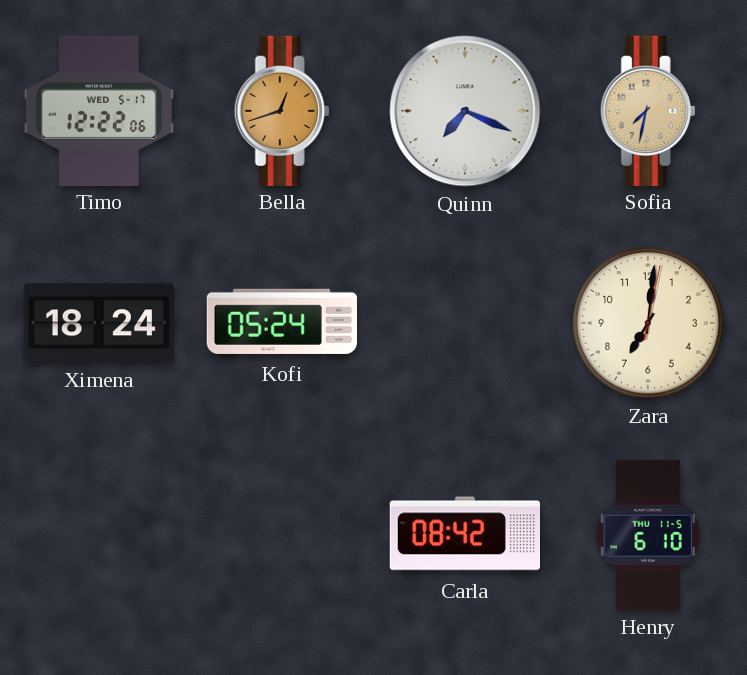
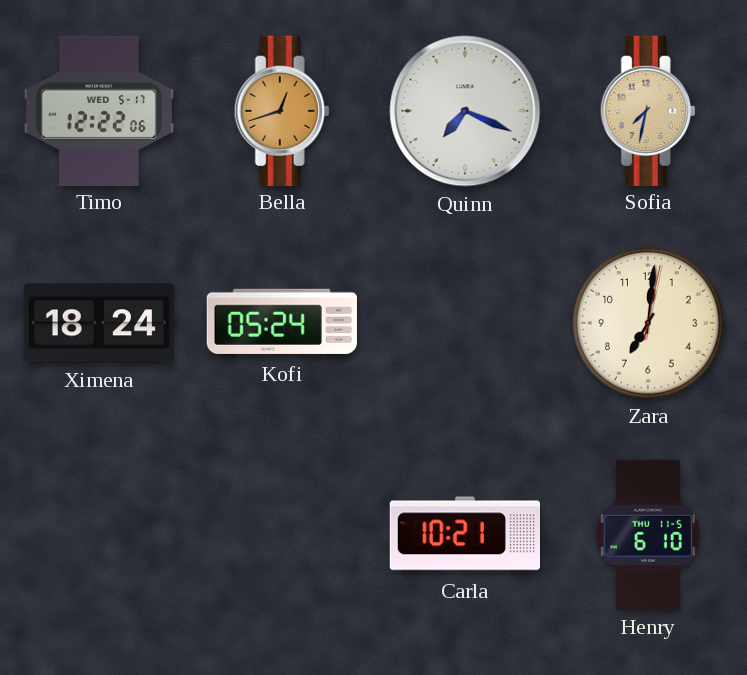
Carla: 08:42 -> 10:21
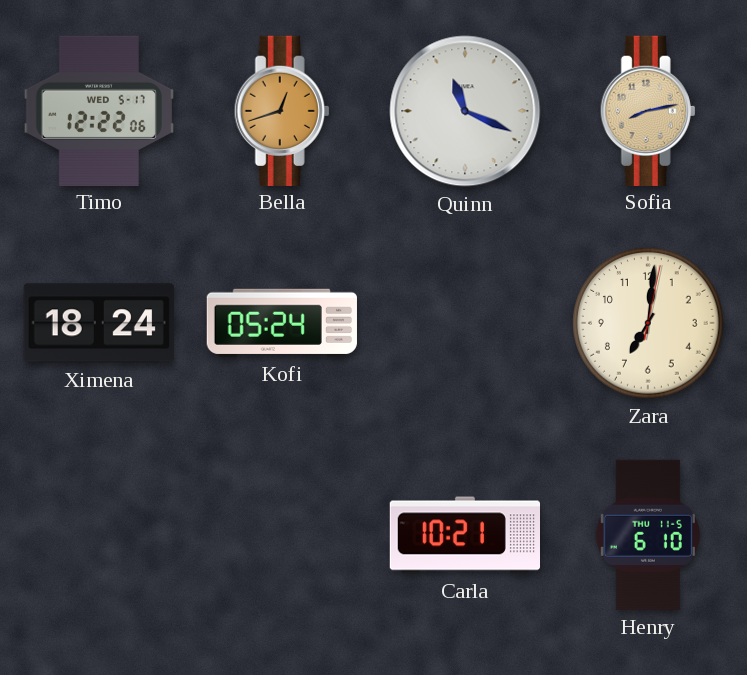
Quinn: 7:19 -> 11:19
Sofia: 7:32 -> 8:13
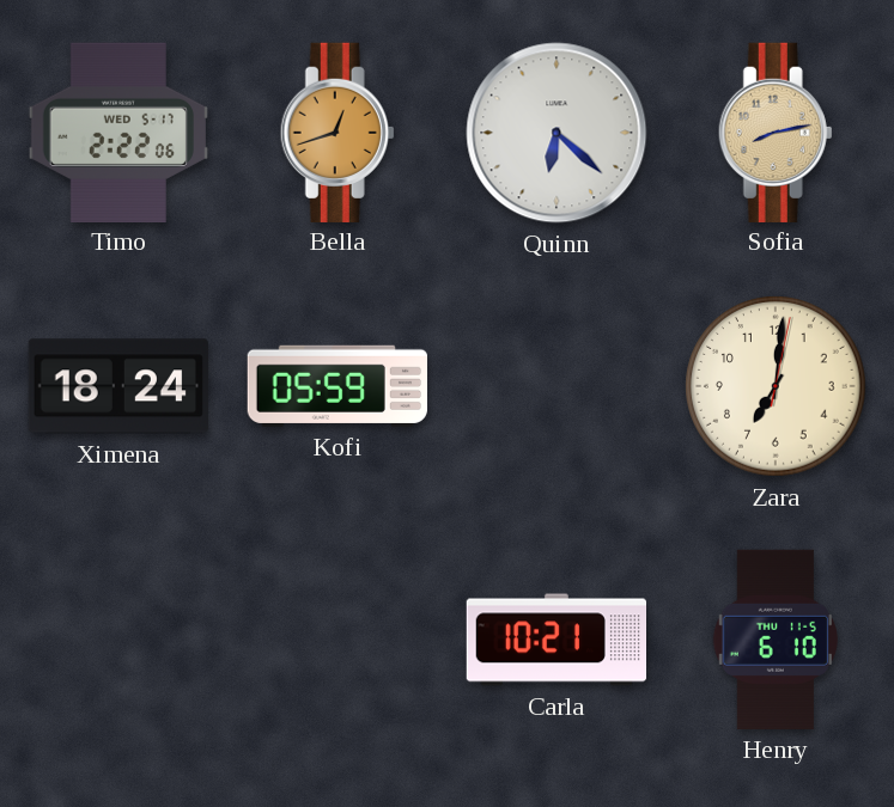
Timo: 12:22 -> 2:22
Quinn: 11:19 -> 6:22
Kofi: 05:24 -> 05:59
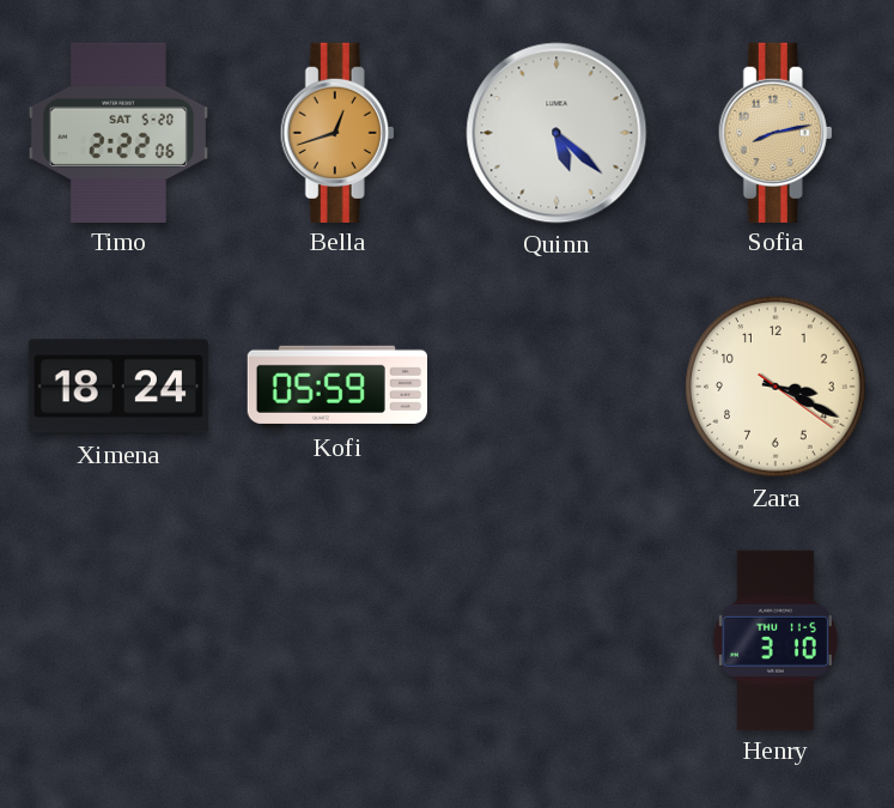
Timo date: WED 5-17 -> SAT 5-20
Quinn: 6:22 -> 5:22
Zara: 7:01 -> 3:19
Carla: 10:21 -> none
Henry: 6:10 -> 3:10
